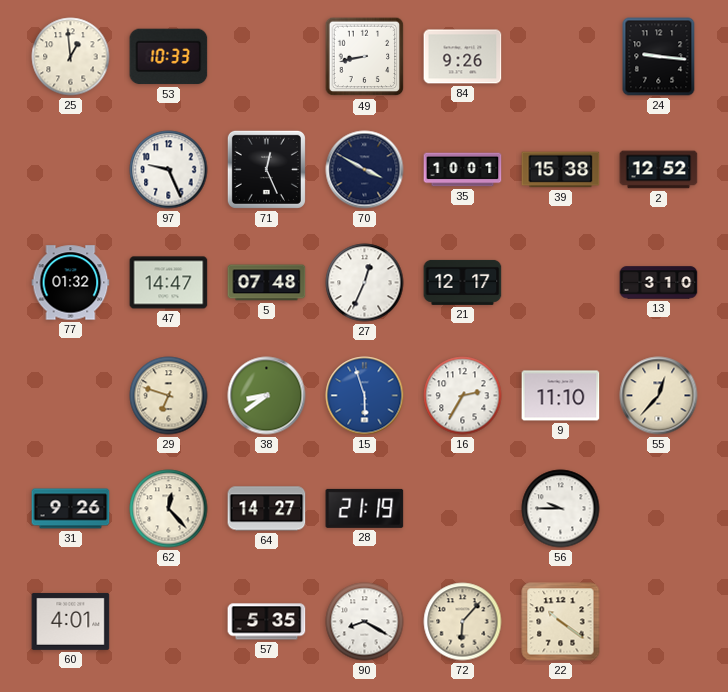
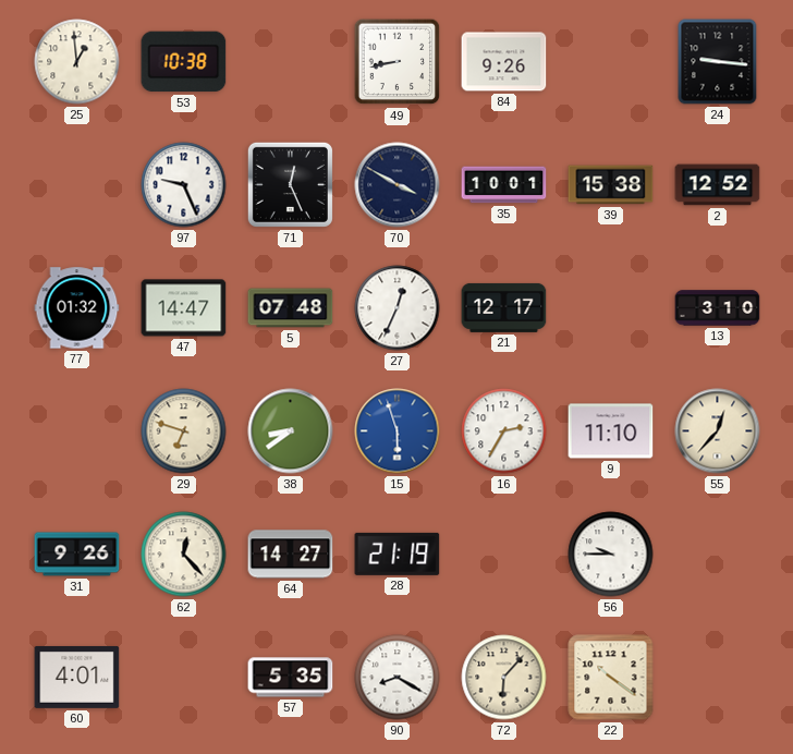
53: 10:33 -> 10:38
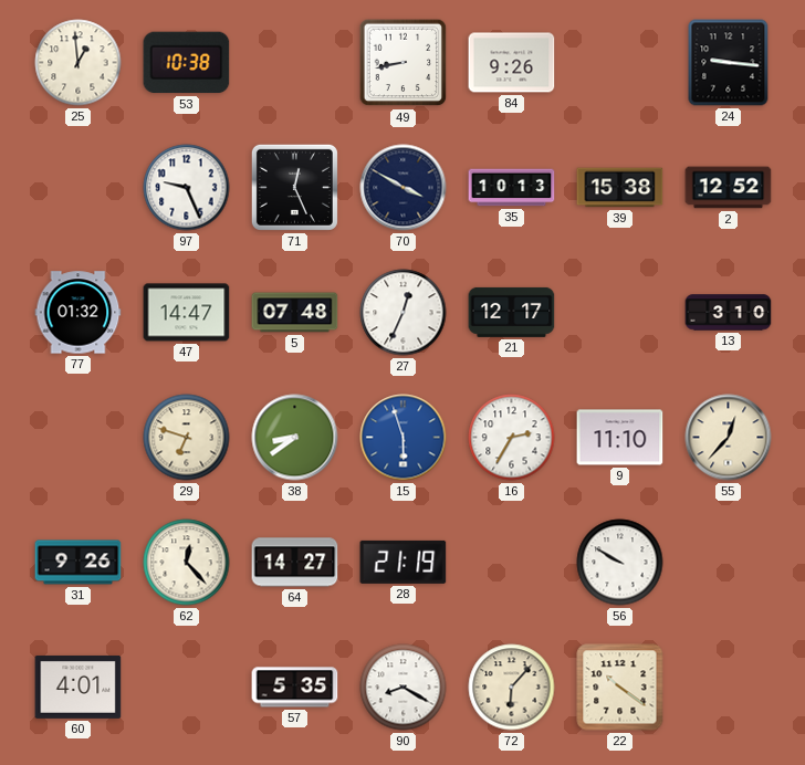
35: 10:01 -> 10:13
56: 9:45 -> 9:50
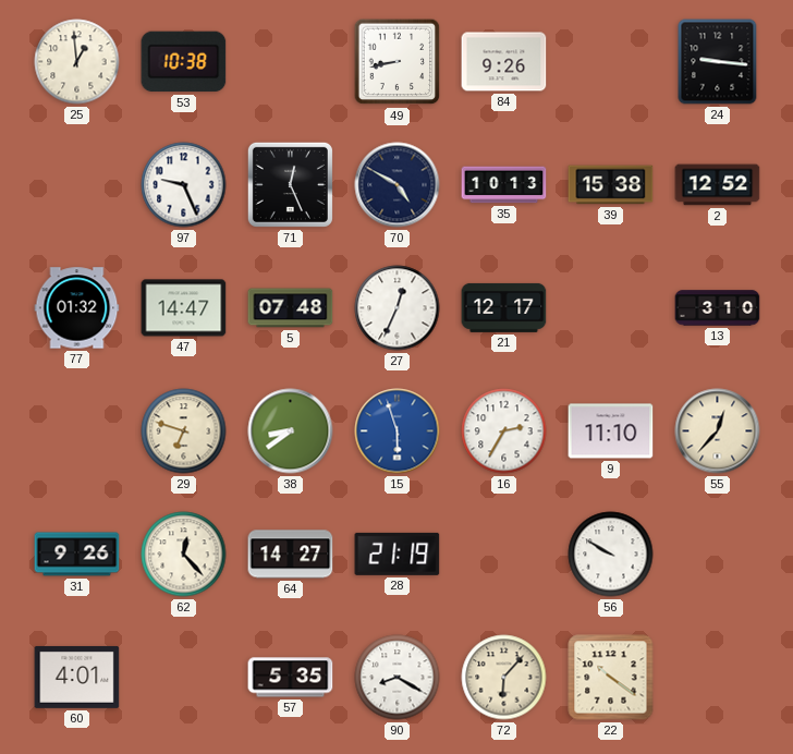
70: 3:50 -> 4:50
